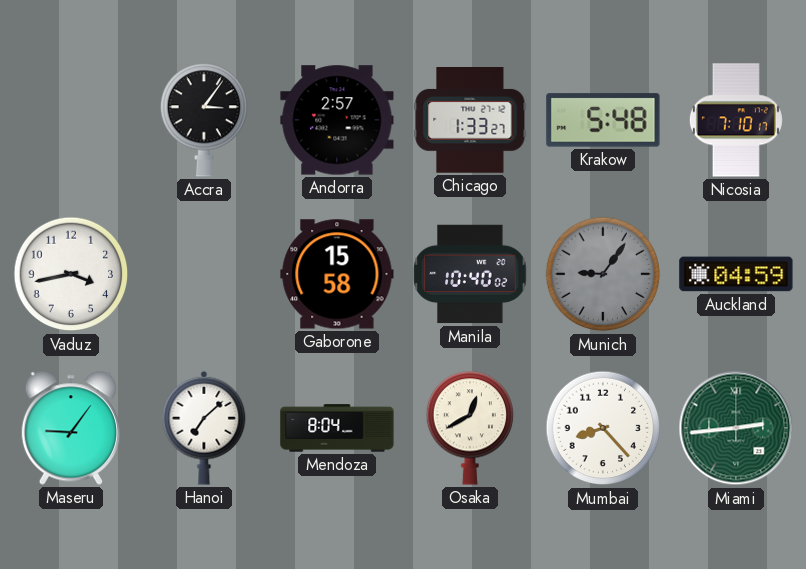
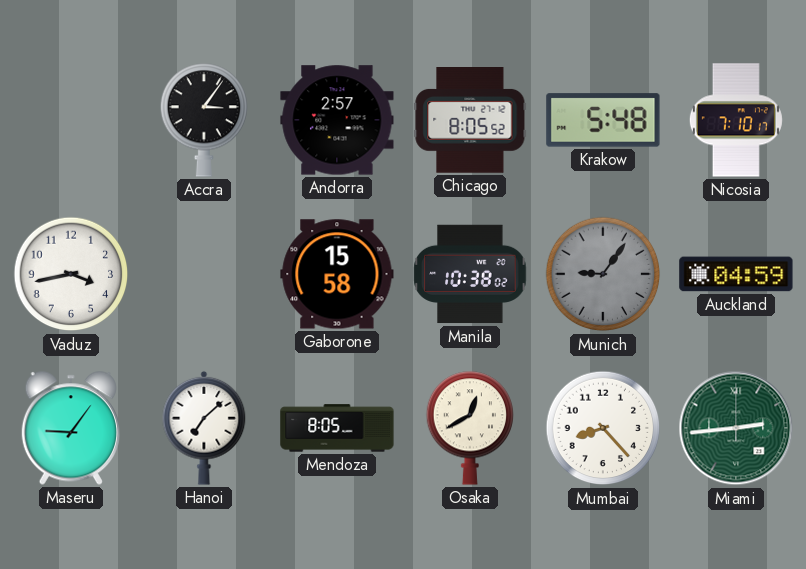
Chicago: 1:33 -> 8:05
Manila: 10:40 -> 10:38
Mendoza: 8:04 -> 8:05
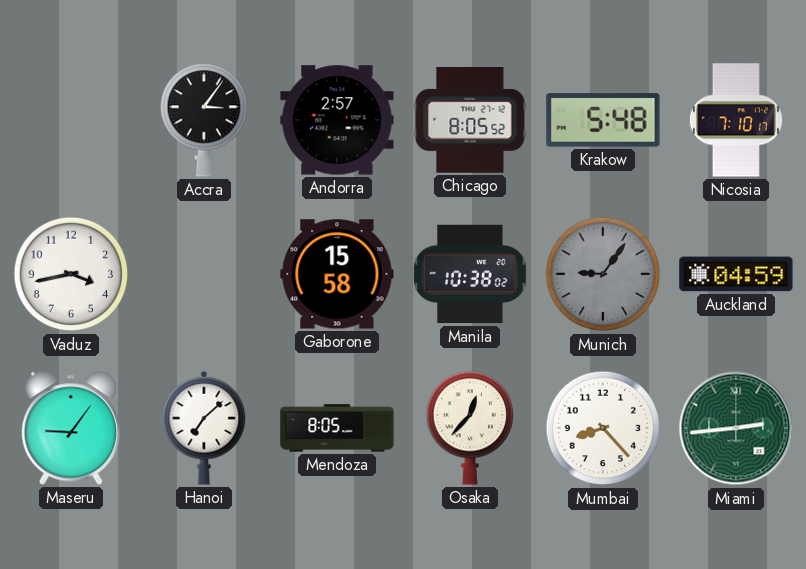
Osaka: 12:40 -> 12:37
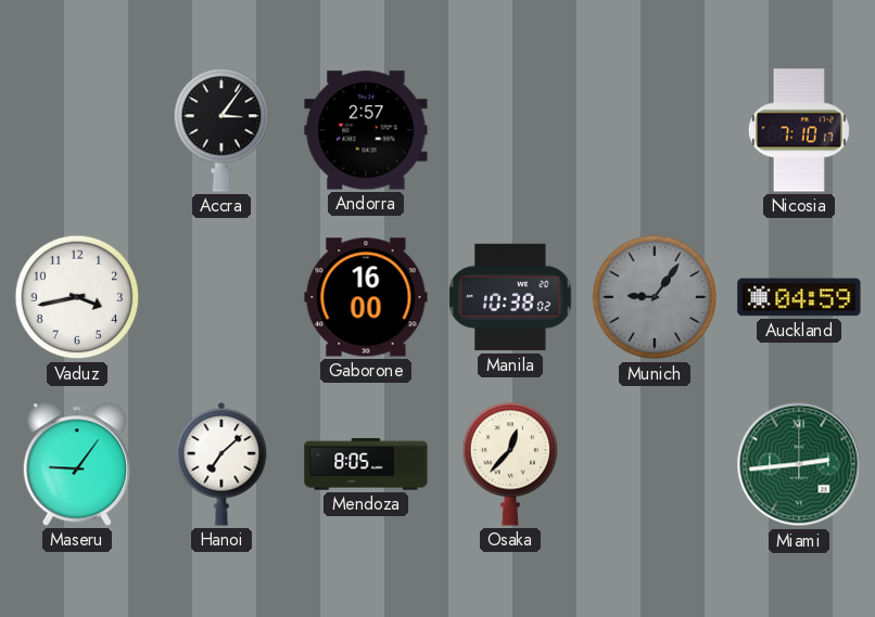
Chicago: 8:05 -> none
Krakow: 5:48 -> none
Gaborone: 15:58 -> 16:00
Mumbai: 8:23 -> none
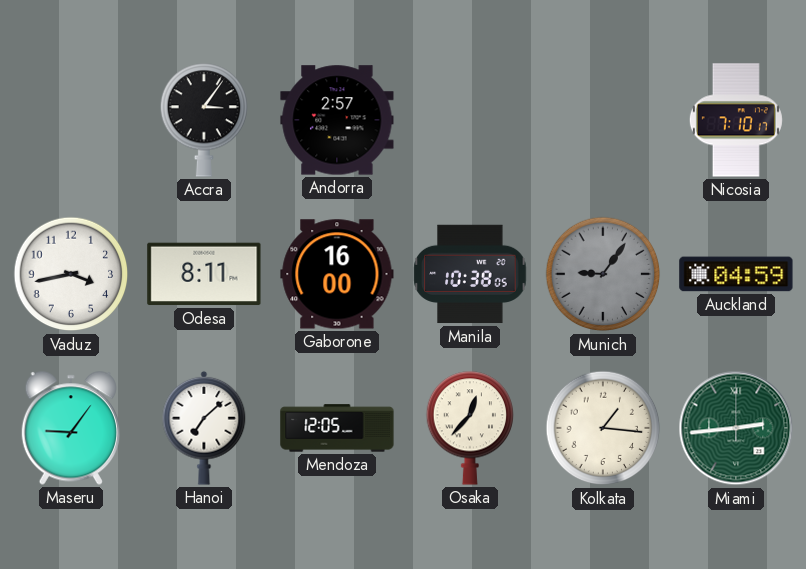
Odesa: none -> 8:11
Manila: 10:38:02 -> 10:38:05
Mendoza: 8:05 -> 12:05
Kolkata: none -> 1:16
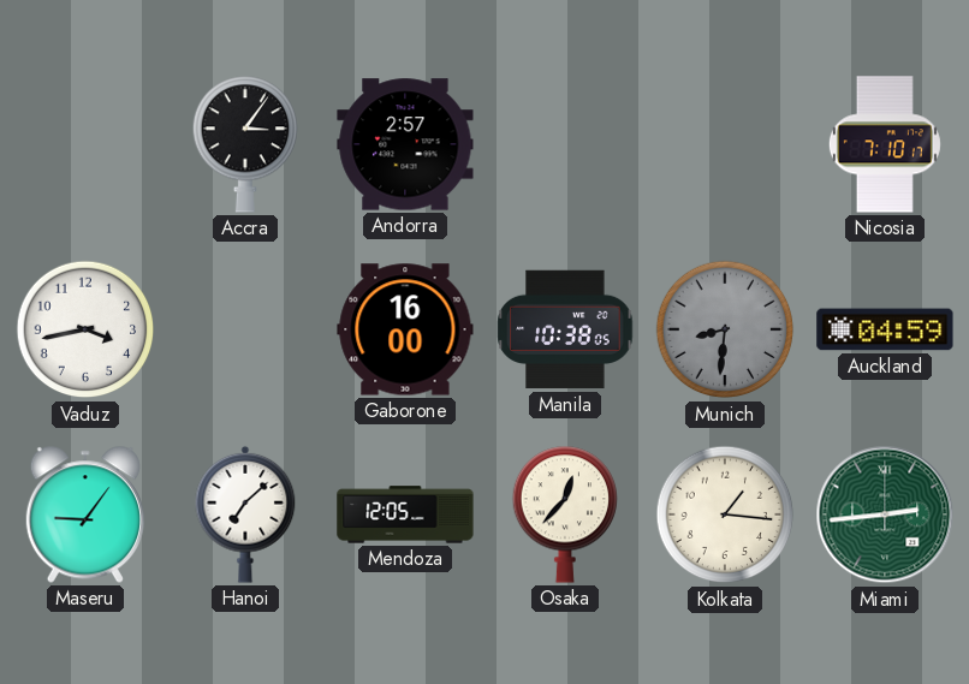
Odesa: 8:11 -> none
Munich: 9:06 -> 8:31
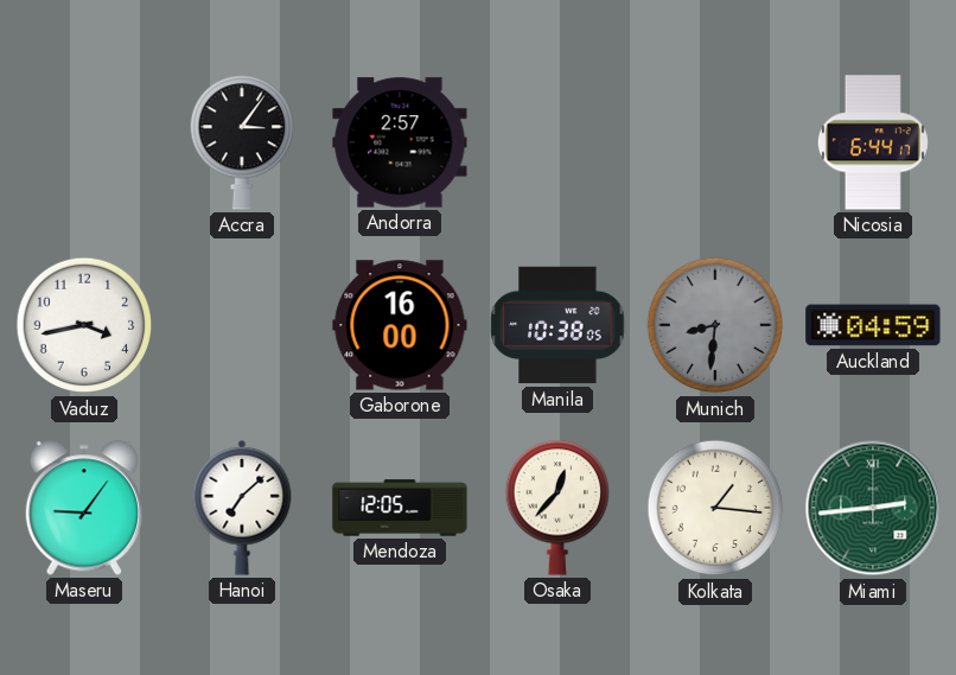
Nicosia: 7:10 -> 6:44
